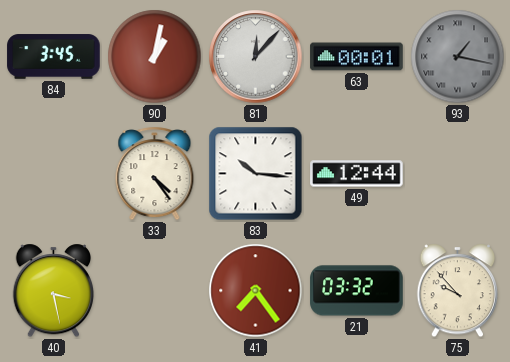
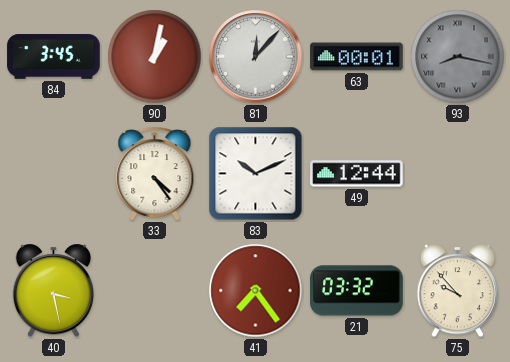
93: 1:17 -> 8:17
83: 10:16 -> 10:11
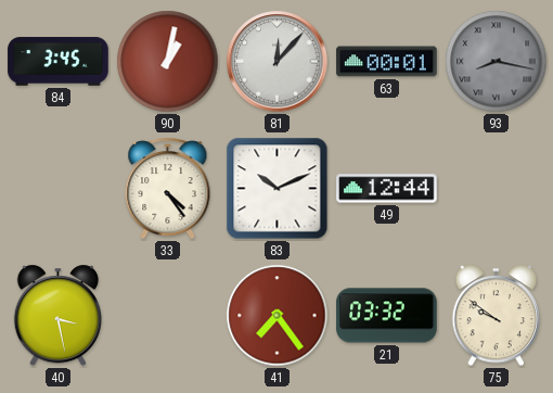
75: 9:53 -> 9:51
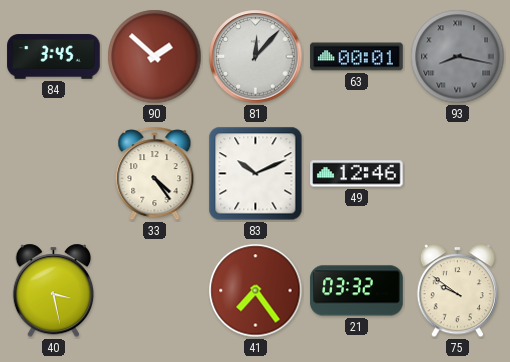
90: 1:02 -> 1:52
49: 12:44 -> 12:46
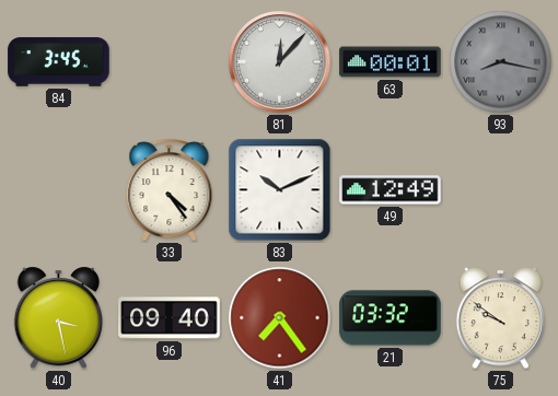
90: 1:52 -> none
49: 12:46 -> 12:49
96: none -> 09:40
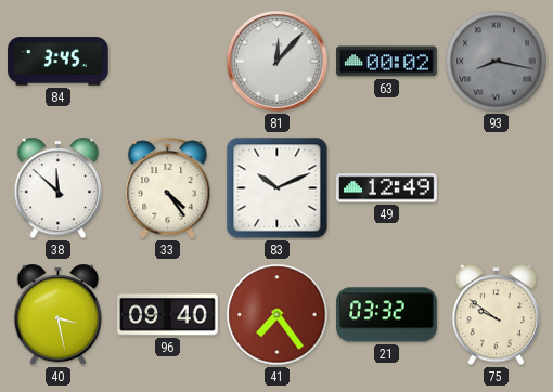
63: 00:01 -> 00:02
38: none -> 11:52
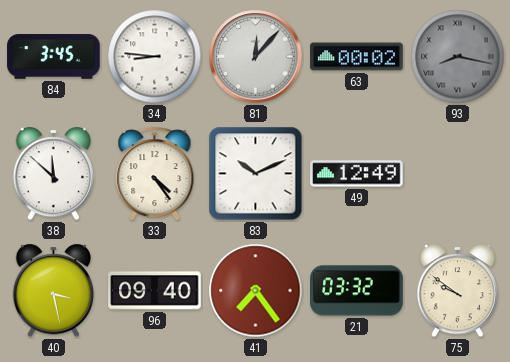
34: none -> 8:46
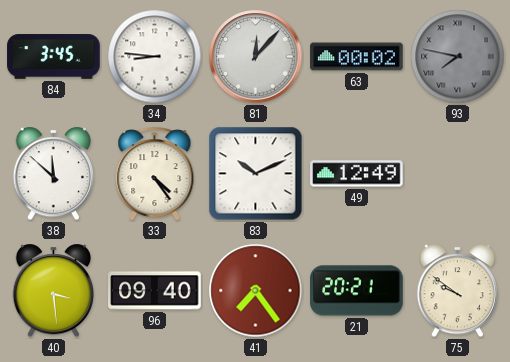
93: 8:17 -> 7:47
40: 3:28 -> 3:29
21: 03:32 -> 20:21
